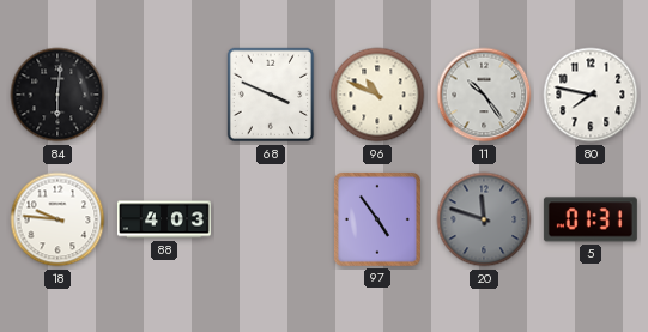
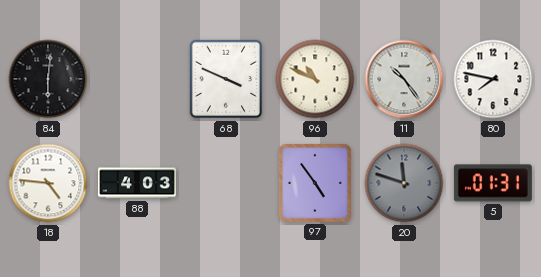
18: 9:46 -> 4:46
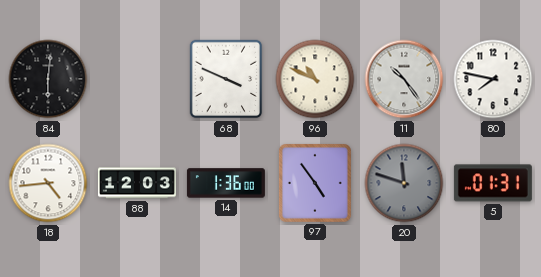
18: 4:46 -> 4:44
88: 4:03 -> 12:03
14: none -> 1:36
